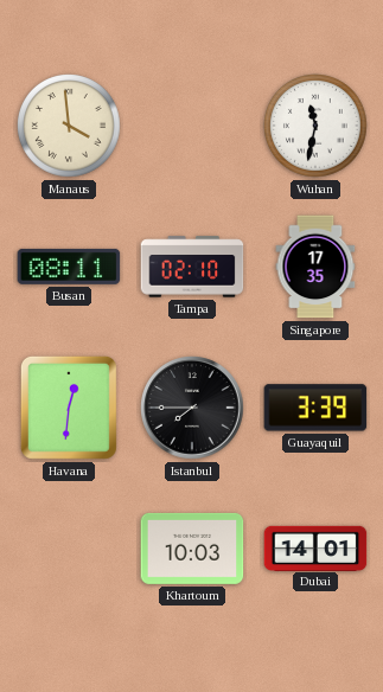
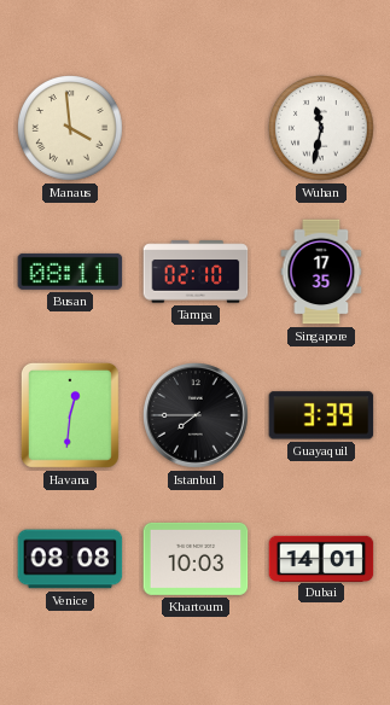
Venice: none -> 08:08
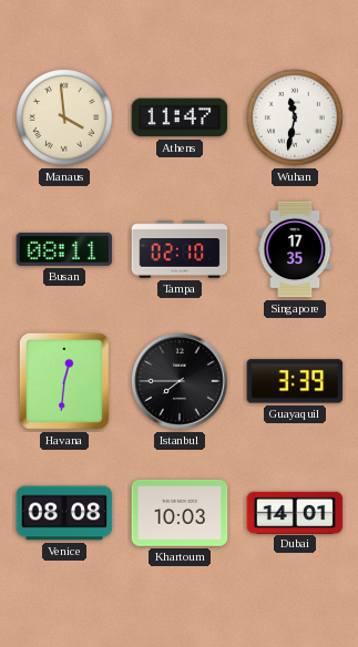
Athens: none -> 11:47
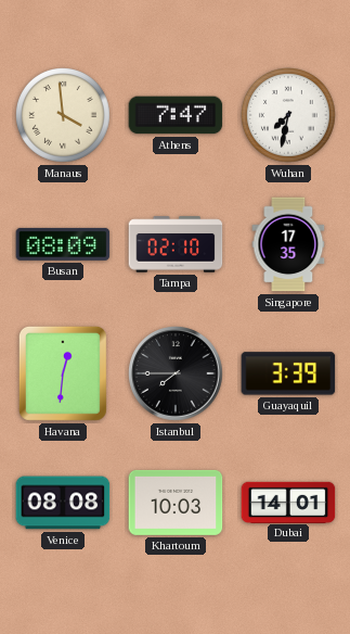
Athens: 11:47 -> 7:47
Wuhan: 11:32 -> 7:32
Busan: 08:11 -> 08:09
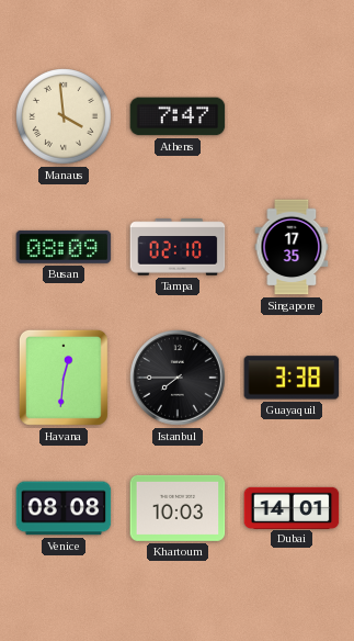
Wuhan: 7:32 -> none
Guayaquil: 3:39 -> 3:38
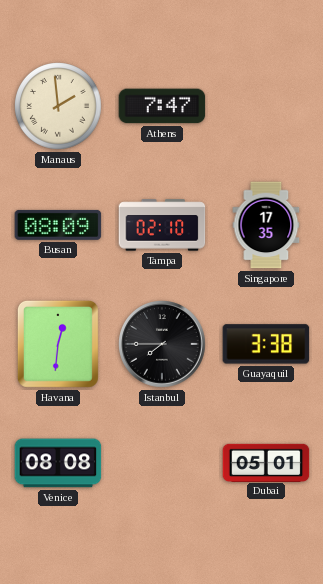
Manaus: 3:59 -> 1:59
Khartoum: 10:03 -> none
Dubai: 14:01 -> 05:01
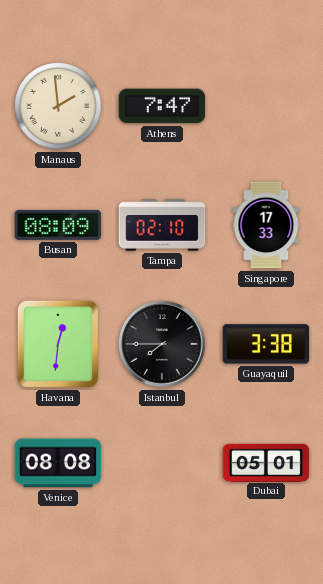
Singapore: 17:35 -> 17:33
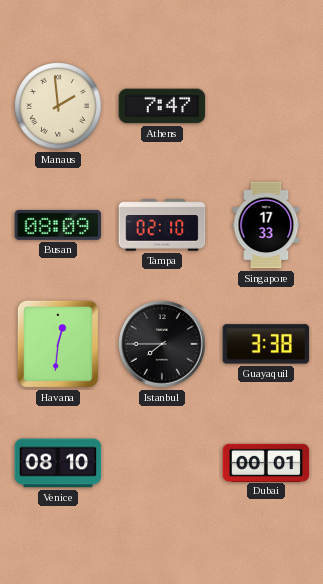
Venice: 08:08 -> 08:10
Dubai: 05:01 -> 00:01
